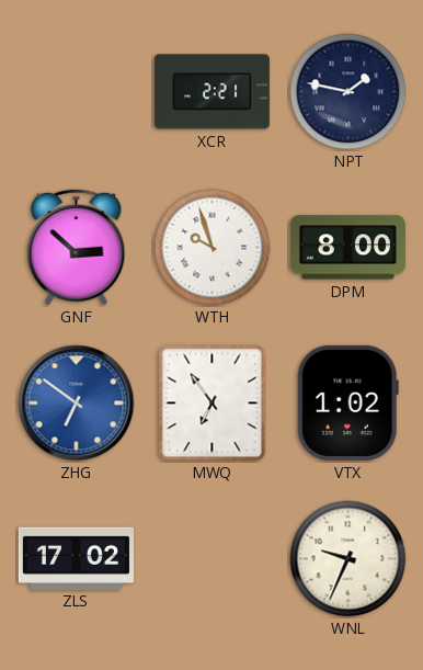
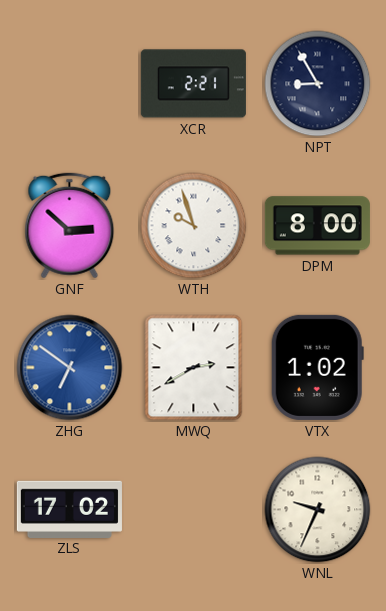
NPT: 1:47 -> 8:55
MWQ: 6:54 -> 2:40
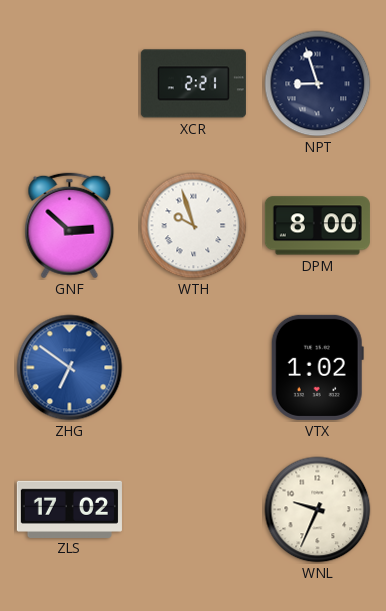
NPT: 8:55 -> 8:57
MWQ: 2:40 -> none
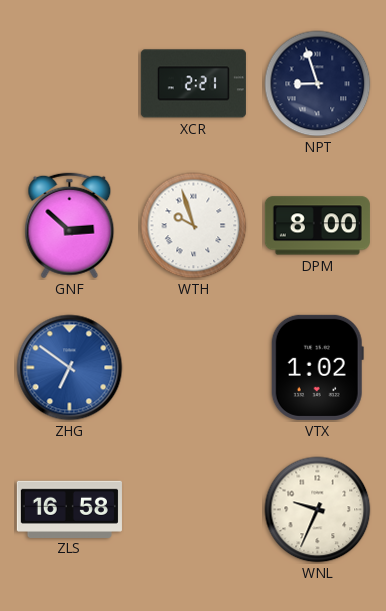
ZLS: 17:02 -> 16:58
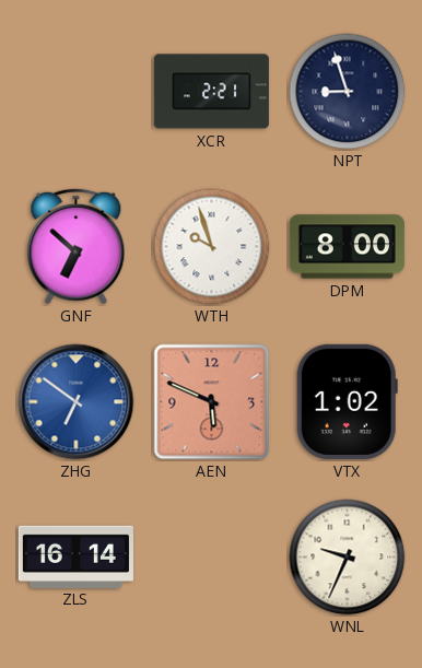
GNF: 2:52 -> 6:52
AEN: none -> 5:49
ZLS: 16:58 -> 16:14
